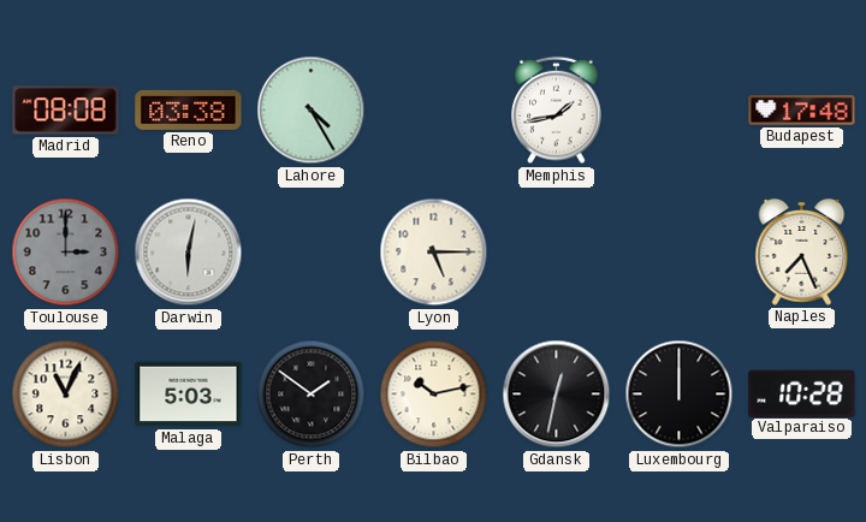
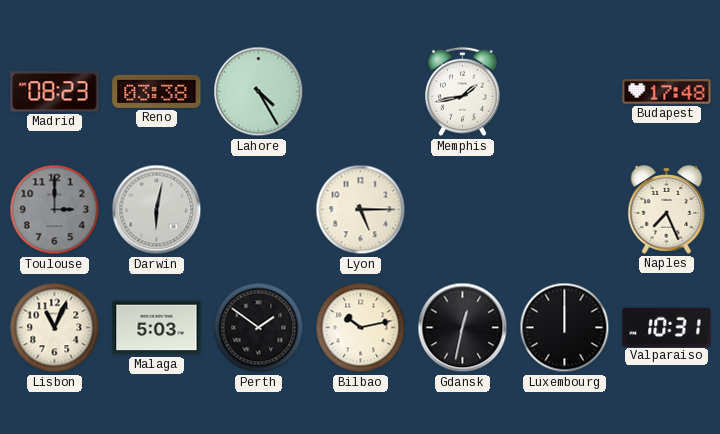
Madrid: 08:08 -> 08:23
Valparaiso: 10:28 -> 10:31
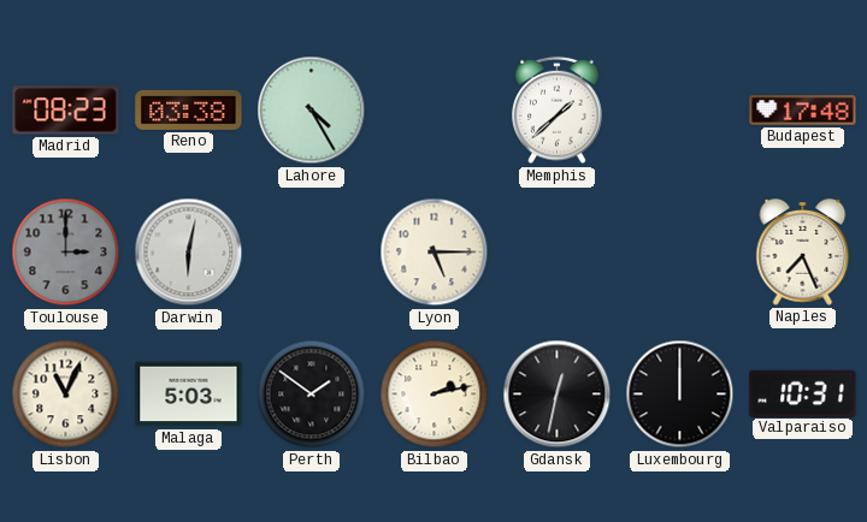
Memphis: 1:43 -> 1:38
Bilbao: 10:13 -> 2:13
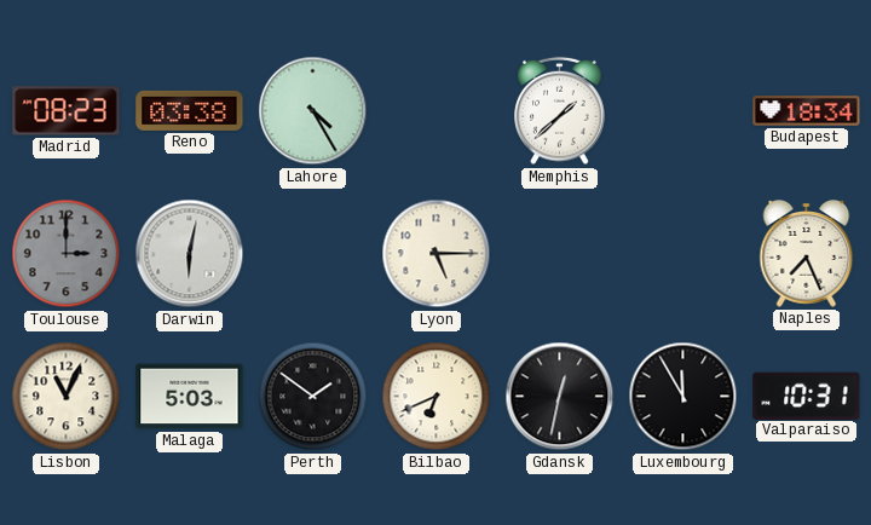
Budapest: 17:48 -> 18:34
Bilbao: 2:13 -> 6:41
Luxembourg: 12:00 -> 11:55
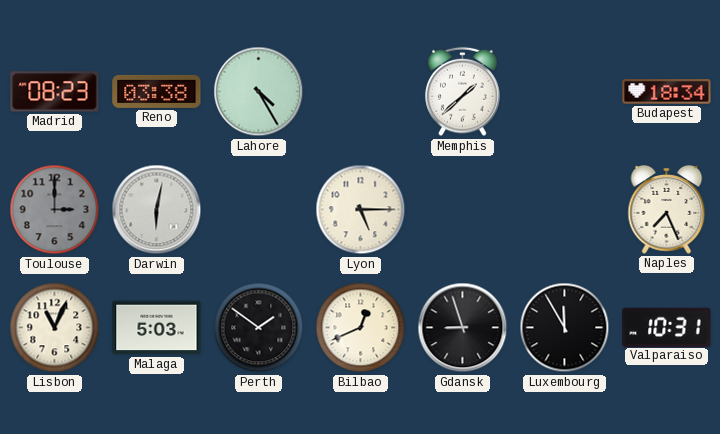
Bilbao: 6:41 -> 12:41
Gdansk: 12:32 -> 8:57
